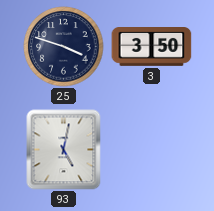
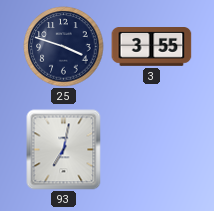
3: 3:50 -> 3:55
93: 5:02 -> 7:02
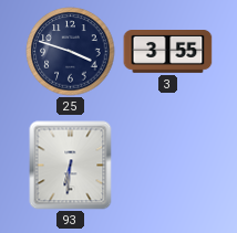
93: 7:02 -> 6:31
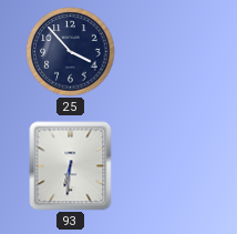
25: 3:48 -> 3:53
3: 3:55 -> none
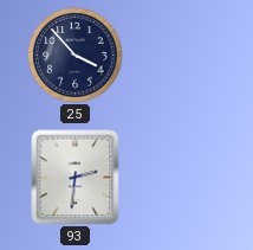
93: 6:31 -> 2:31
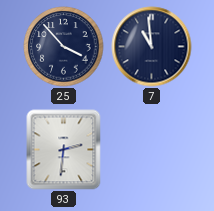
7: none -> 10:59
